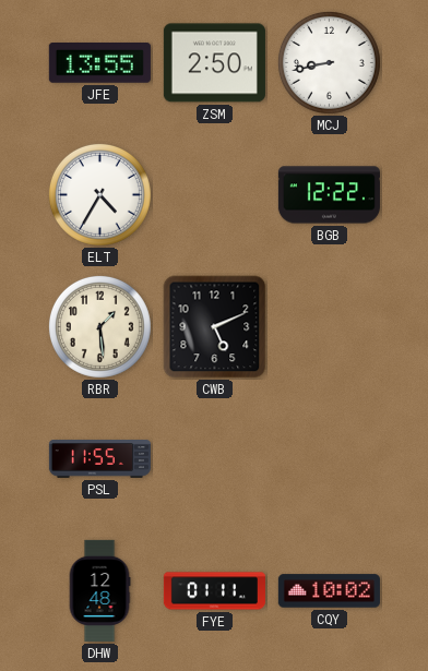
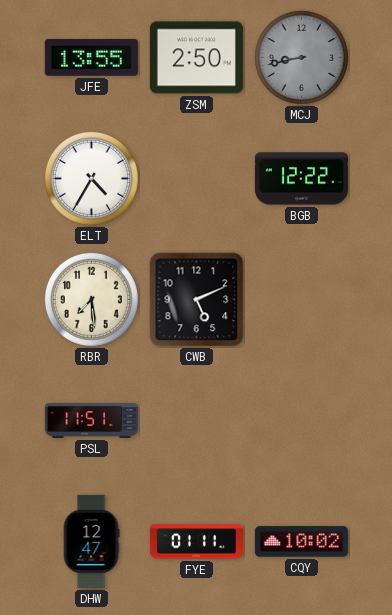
MCJ dial: white -> grey
RBR: 1:29 -> 7:29
PSL: 11:55 -> 11:51
DHW: 12:48 -> 12:47
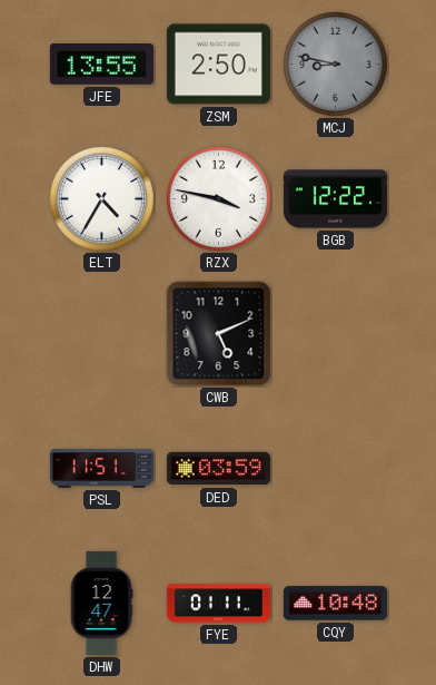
MCJ: 8:43 -> 8:47
RZX: none -> 3:47
RBR: 7:29 -> none
DED: none -> 03:59
CQY: 10:02 -> 10:48
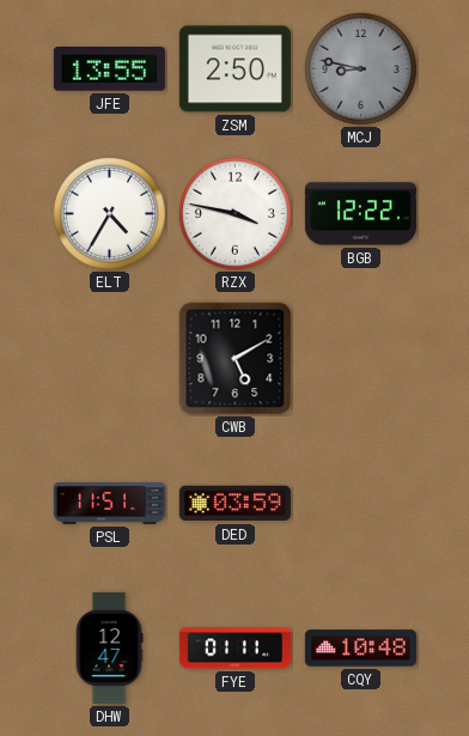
CWB: 5:11 -> 5:10
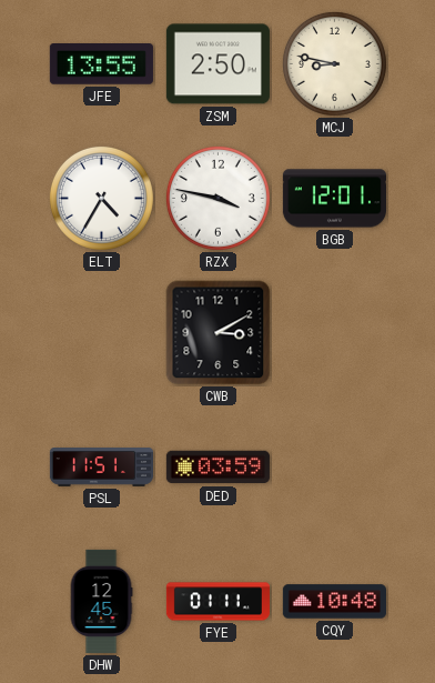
MCJ dial: grey -> cream
BGB: 12:22 -> 12:01
CWB: 5:10 -> 3:10
DHW: 12:47 -> 12:45
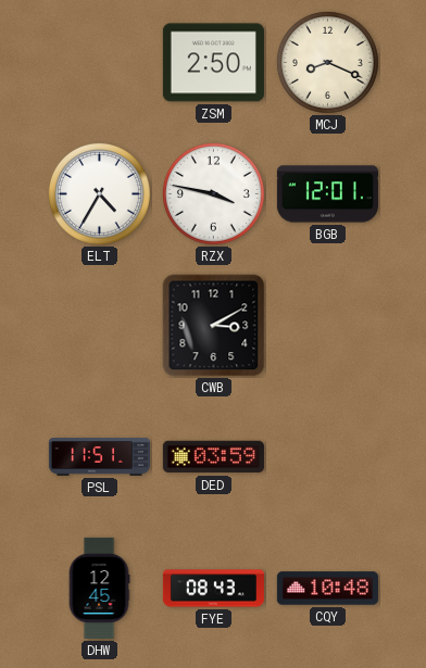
JFE: 13:55 -> none
MCJ: 8:47 -> 8:19
FYE: 01:11 -> 08:43
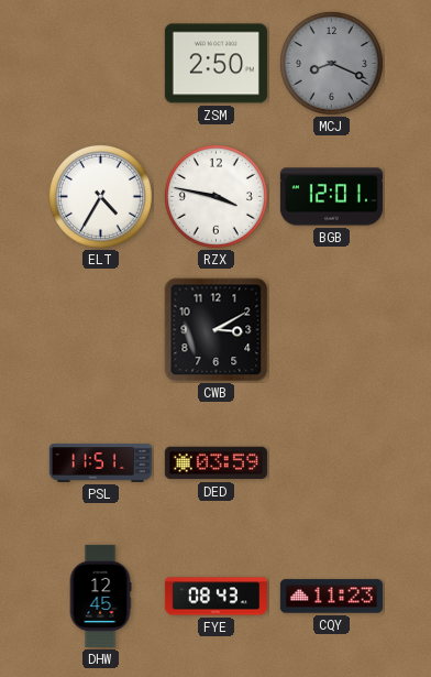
MCJ dial: cream -> grey
CQY: 10:48 -> 11:23
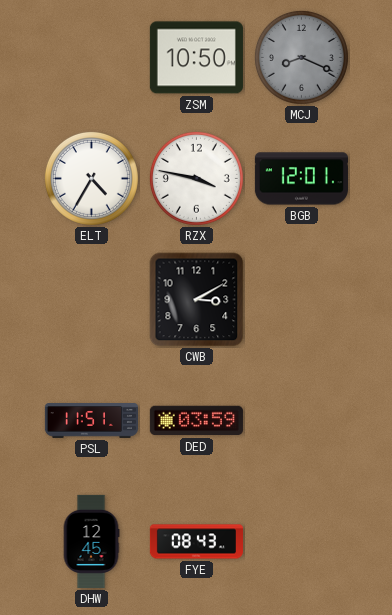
ZSM: 2:50 -> 10:50
CQY: 11:23 -> none
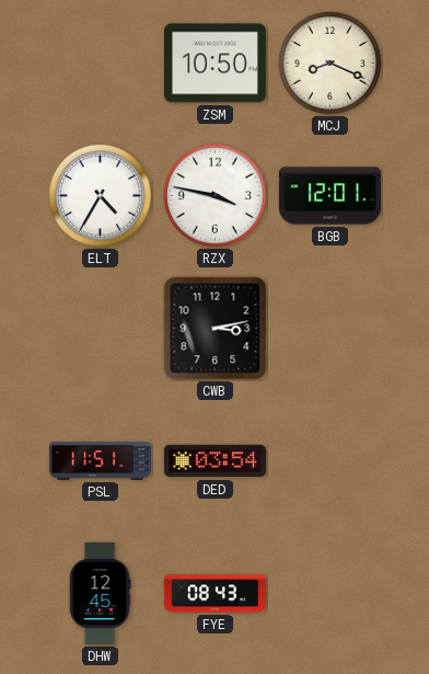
MCJ dial: grey -> cream
CWB: 3:10 -> 3:13
DED: 03:59 -> 03:54
